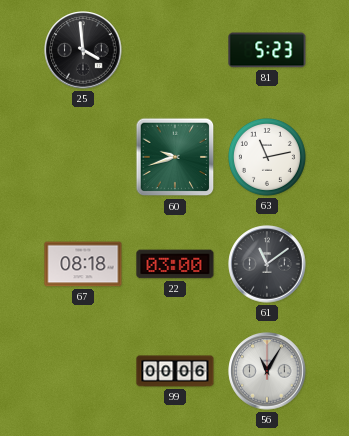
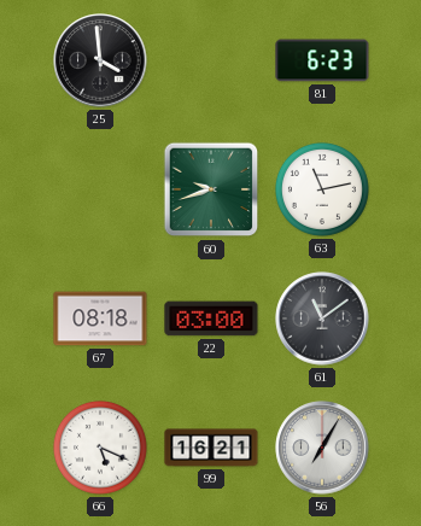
81: 5:23 -> 6:23
66: none -> 5:19
99: 00:06 -> 16:21
56: 11:05 -> 7:05
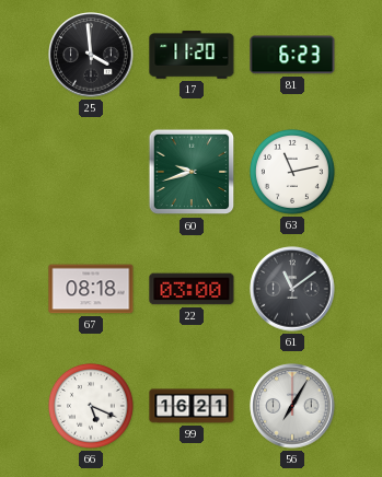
17: none -> 11:20
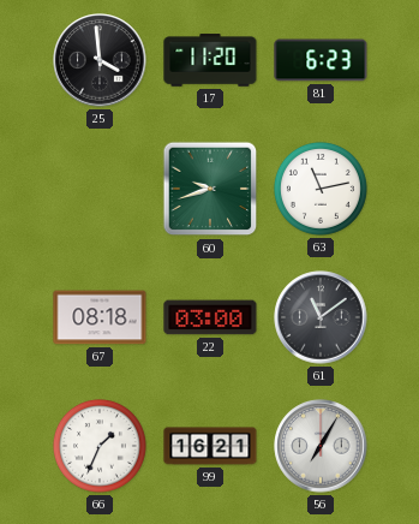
66: 5:19 -> 1:34
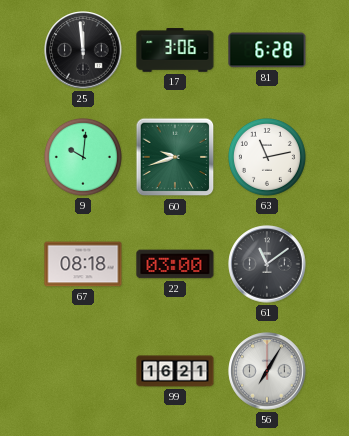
25: 3:59 -> 11:59
17: 11:20 -> 3:06
81: 6:23 -> 6:28
9: none -> 10:01
66: 1:34 -> none
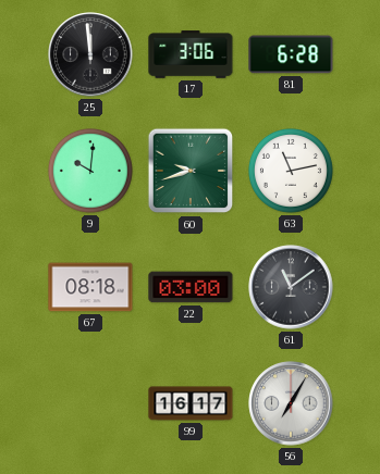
99: 16:21 -> 16:17
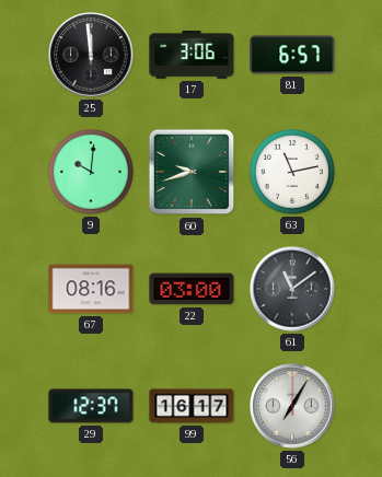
81: 6:28 -> 6:57
67: 08:18 -> 08:16
29: none -> 12:37
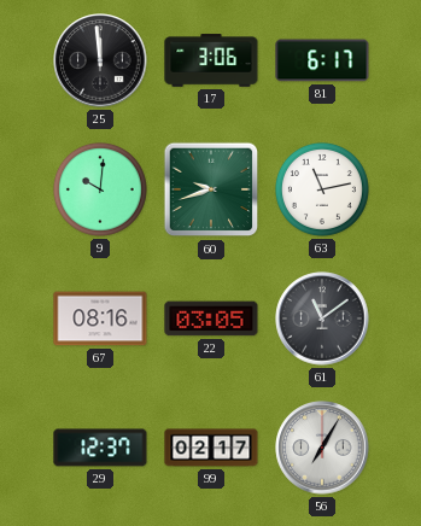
81: 6:57 -> 6:17
22: 03:00 -> 03:05
99: 16:17 -> 02:17
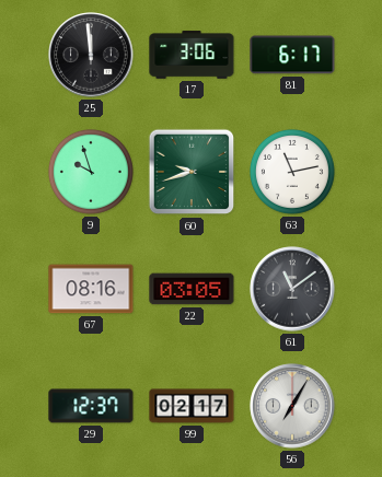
9: 10:01 -> 9:57
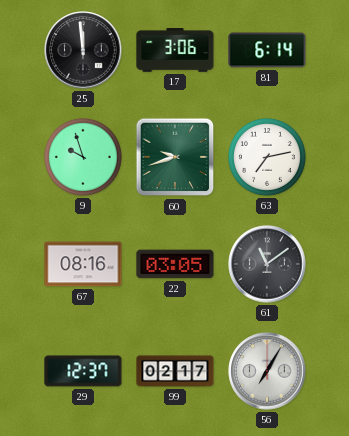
81: 6:17 -> 6:14
63: 11:13 -> 7:13
